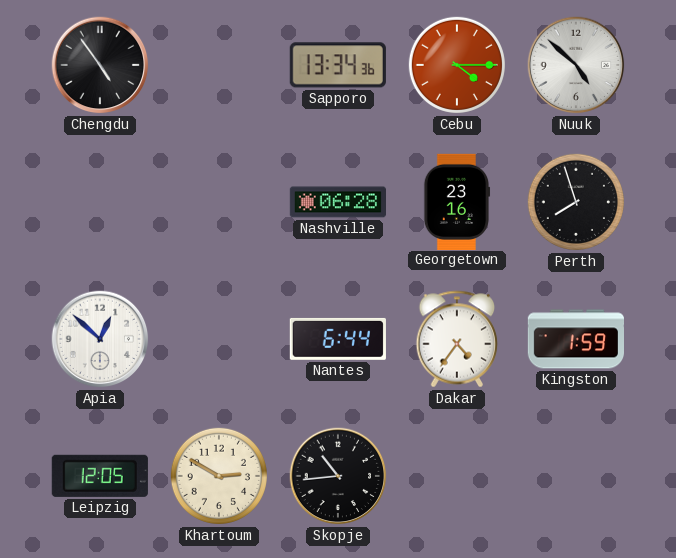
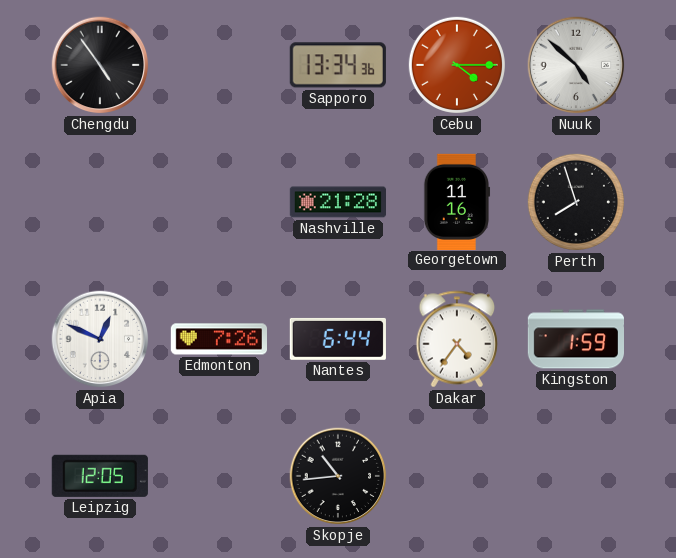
Nashville: 06:28 -> 21:28
Georgetown: 23:16 -> 11:16
Apia: 12:52 -> 12:49
Edmonton: none -> 7:26
Khartoum: 2:50 -> none
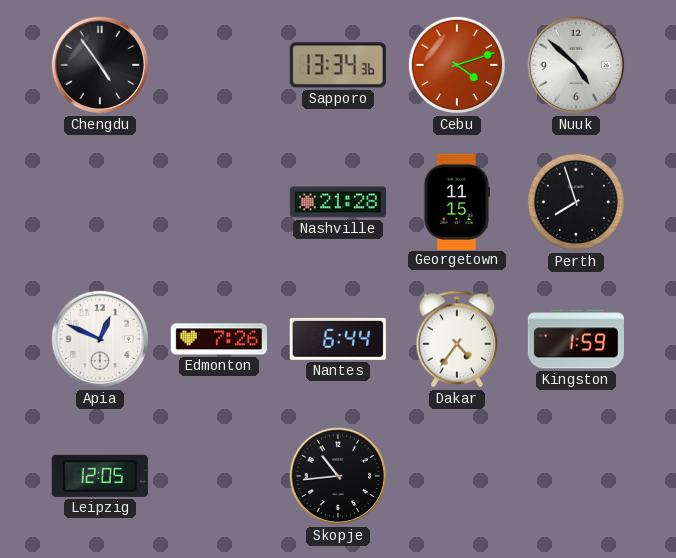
Cebu: 4:15 -> 4:12
Georgetown: 11:16 -> 11:15
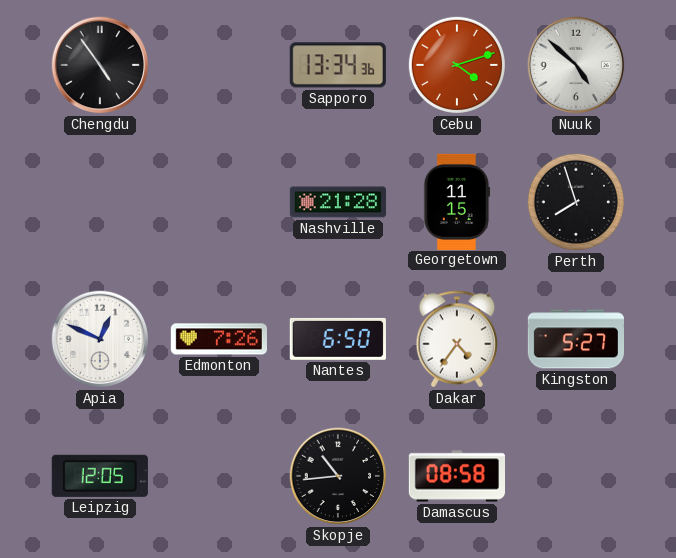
Nantes: 6:44 -> 6:50
Kingston: 1:59 -> 5:27
Damascus: none -> 08:58
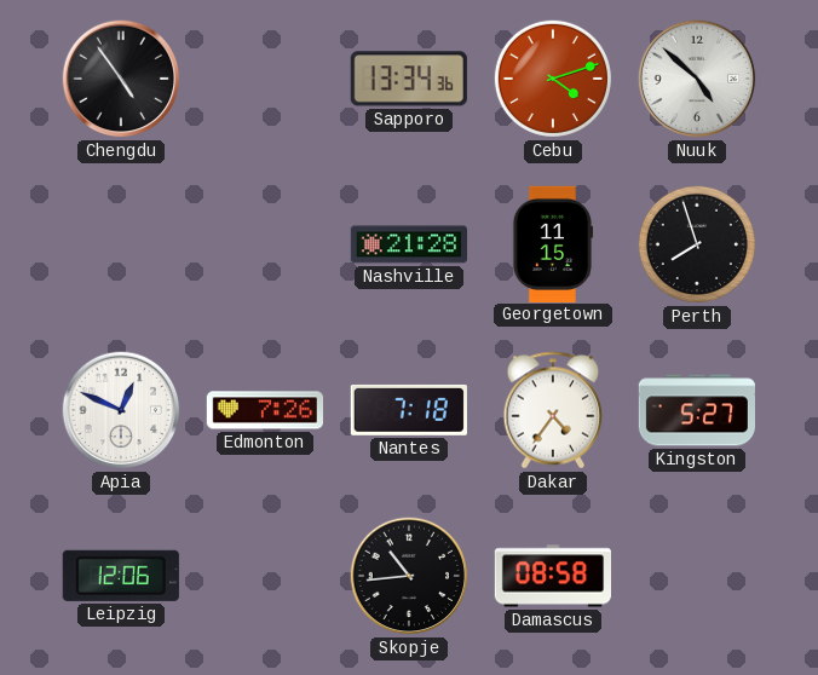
Nantes: 6:50 -> 7:18
Leipzig: 12:05 -> 12:06
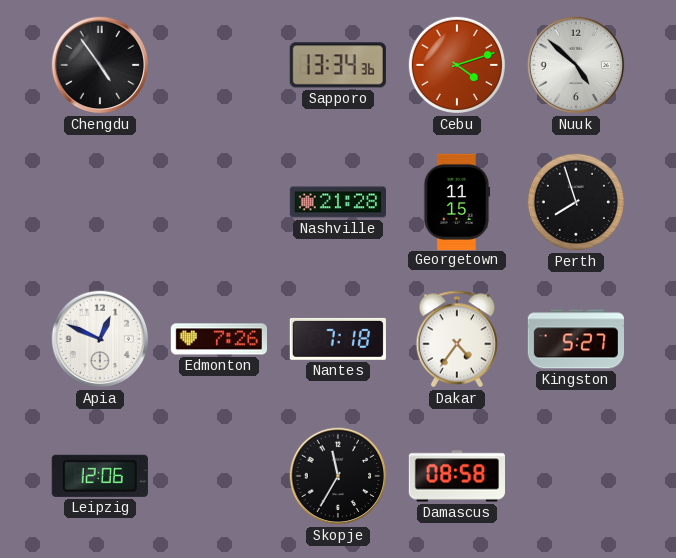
Skopje: 10:44 -> 11:35
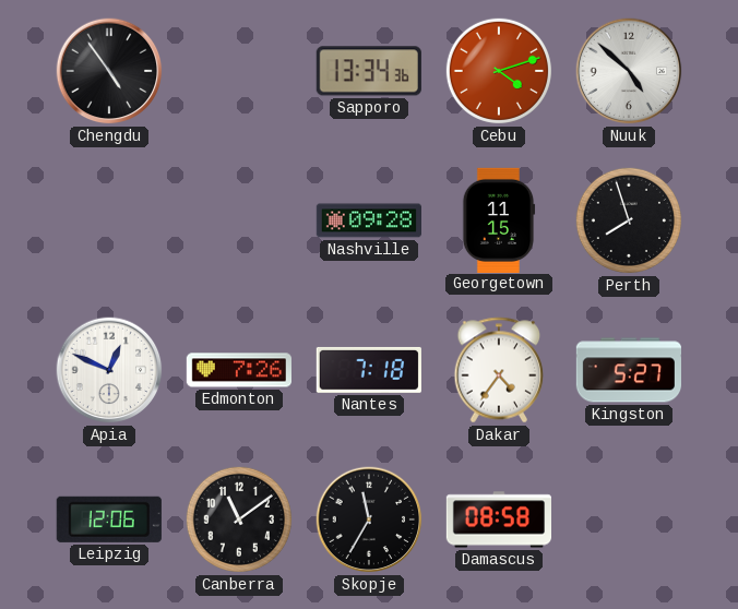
Nashville: 21:28 -> 09:28
Canberra: none -> 11:09
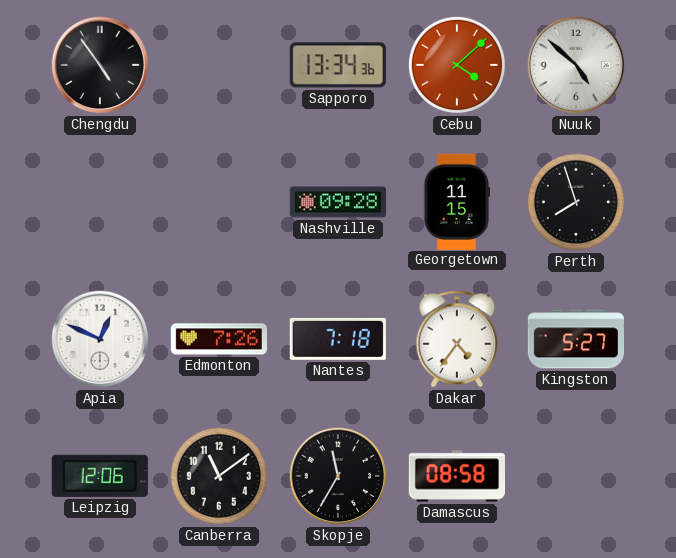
Cebu: 4:12 -> 4:08
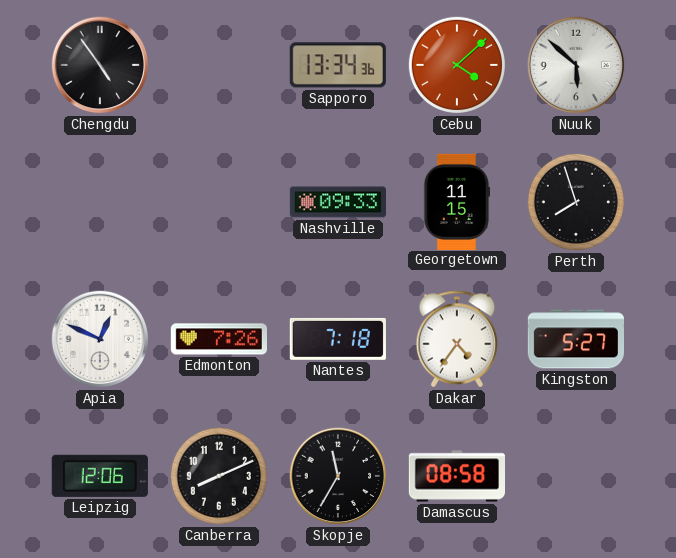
Nuuk: 4:52 -> 5:52
Nashville: 09:28 -> 09:33
Canberra: 11:09 -> 8:11
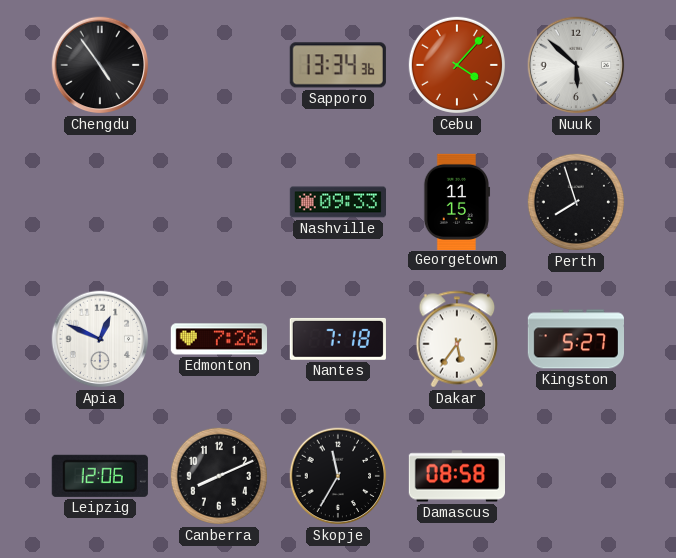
Cebu: 4:08 -> 4:07
Dakar: 4:36 -> 5:36
